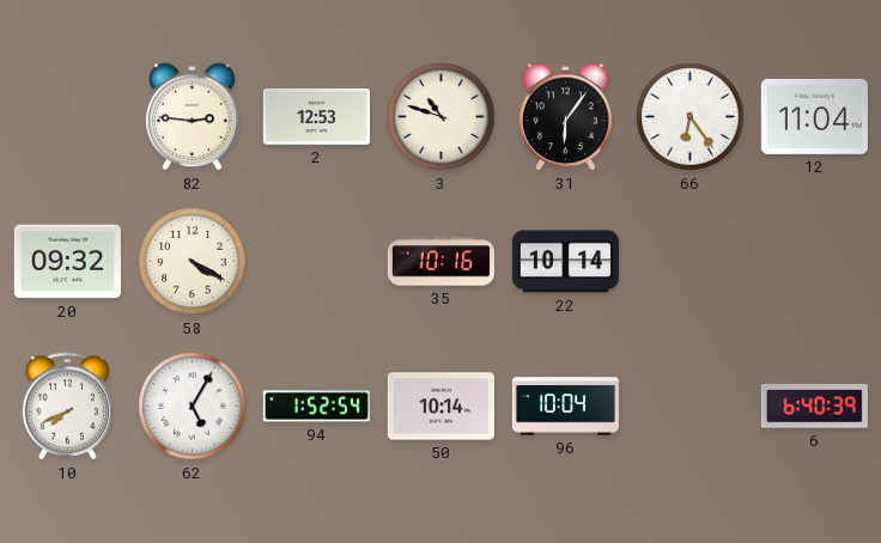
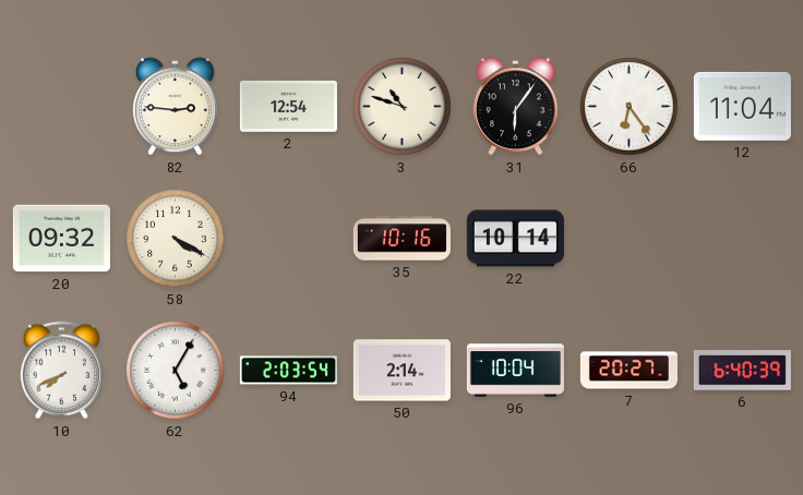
2: 12:53 -> 12:54
94: 1:52 -> 2:03
50: 10:14 -> 2:14
7: none -> 20:27
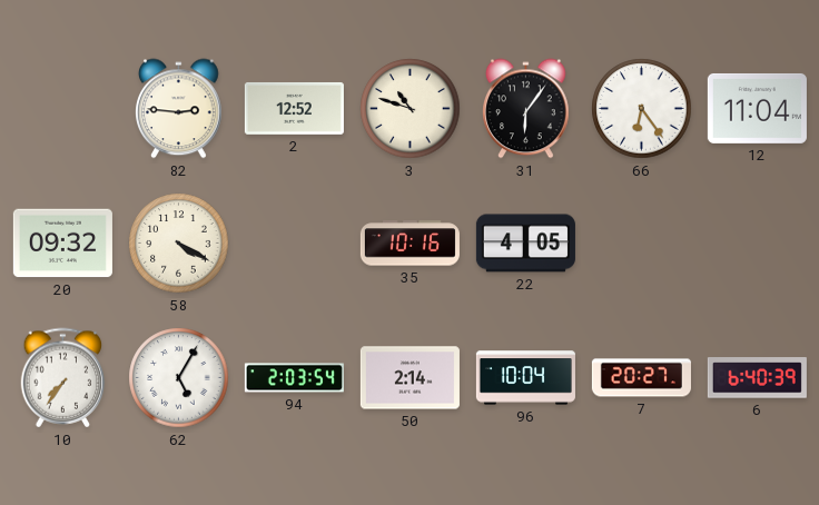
2: 12:54 -> 12:52
22: 10:14 -> 4:05
10: 7:41 -> 7:36
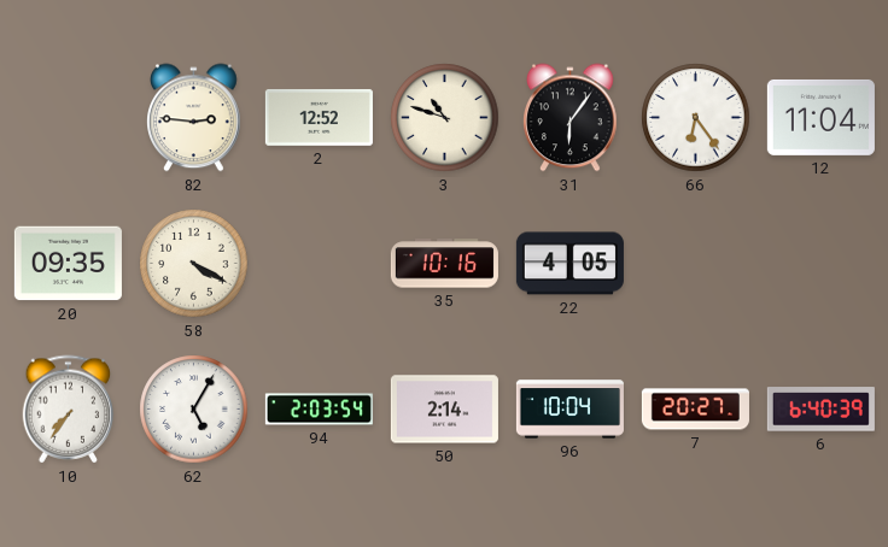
20: 09:32 -> 09:35
